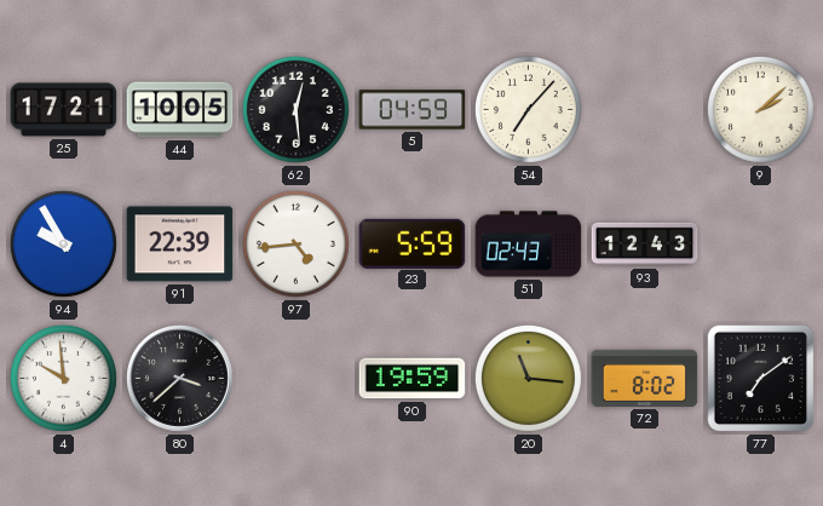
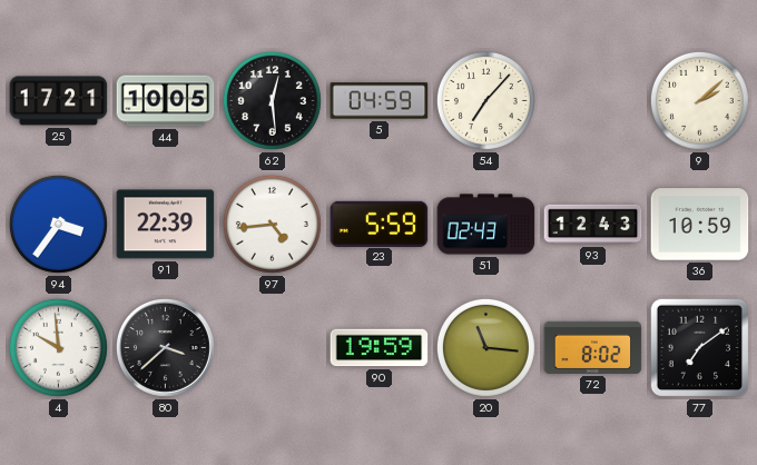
94: 9:55 -> 3:36
36: none -> 10:59
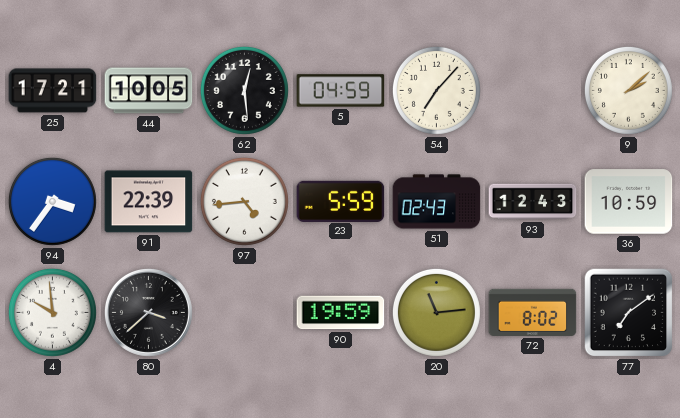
20: 11:16 -> 11:14
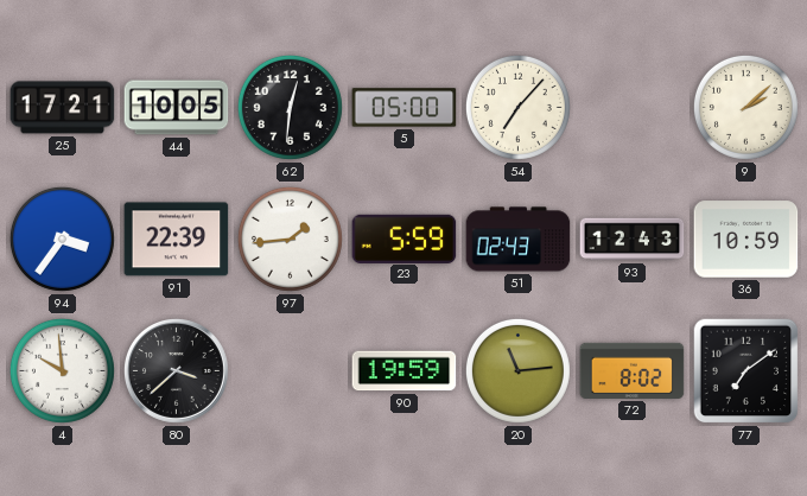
62: 12:29 -> 12:31
5: 04:59 -> 05:00
97: 4:44 -> 1:44
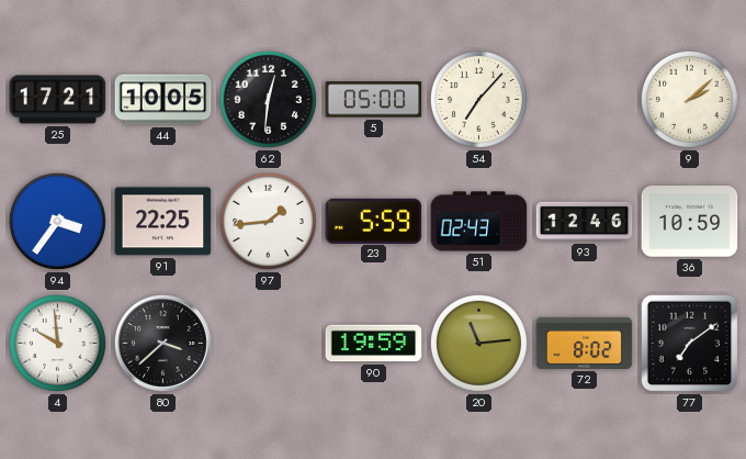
91: 22:39 -> 22:25
93: 12:43 -> 12:46
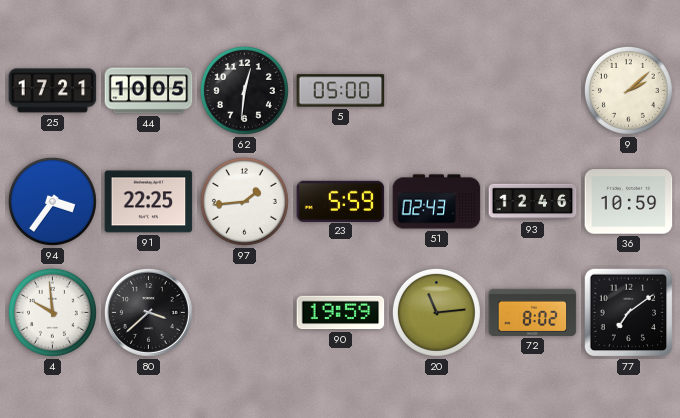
54: 7:07 -> none
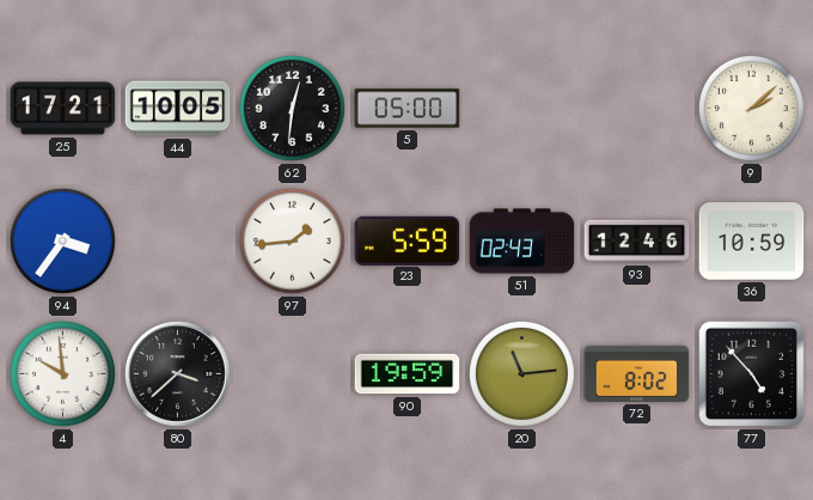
91: 22:25 -> none
77: 7:09 -> 4:53
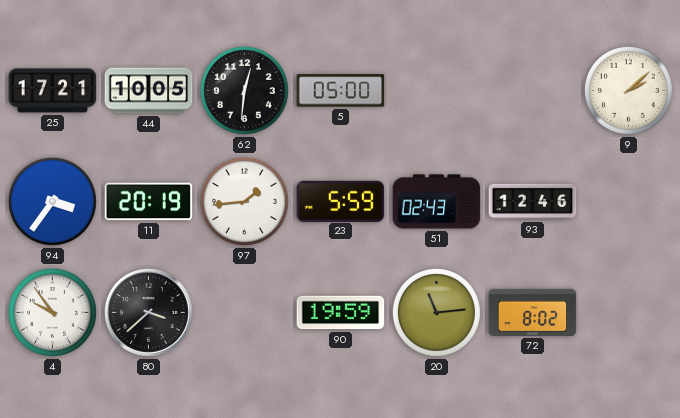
11: none -> 20:19
36: 10:59 -> none
4: 9:59 -> 9:54
77: 4:53 -> none
